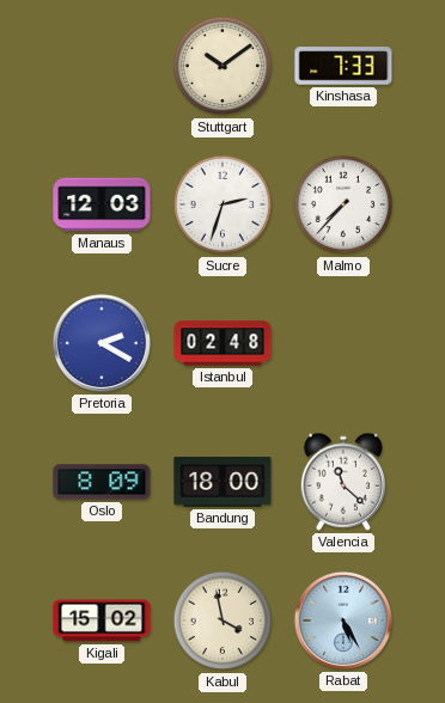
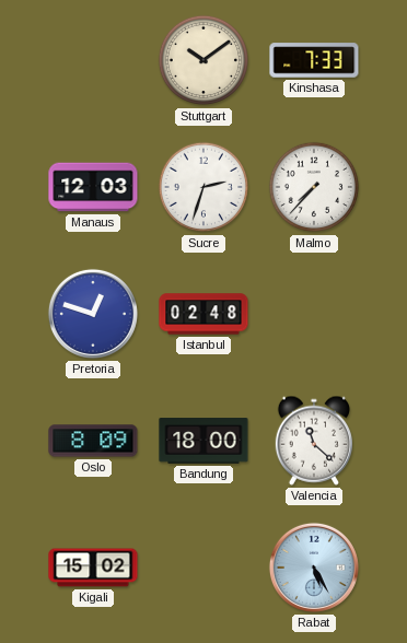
Pretoria: 2:20 -> 12:48
Kabul: 3:58 -> none
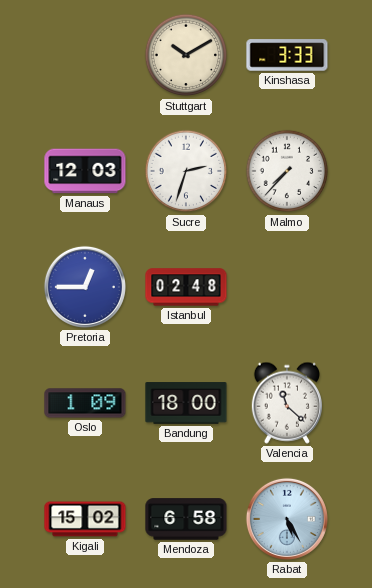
Stuttgart: 10:09 -> 10:10
Kinshasa: 7:33 -> 3:33
Pretoria: 12:48 -> 12:45
Oslo: 8:09 -> 1:09
Mendoza: none -> 6:58
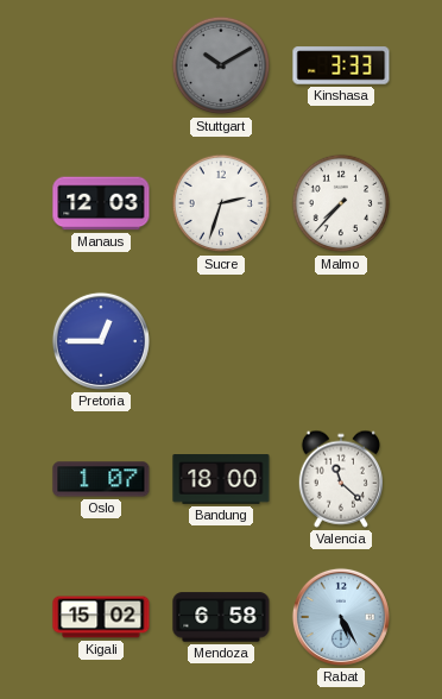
Stuttgart dial: cream -> grey
Istanbul: 02:48 -> none
Oslo: 1:09 -> 1:07
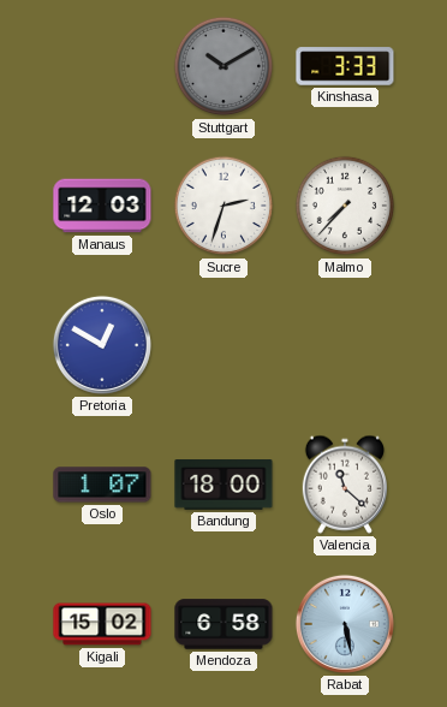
Pretoria: 12:45 -> 12:50
Rabat: 5:25 -> 5:28
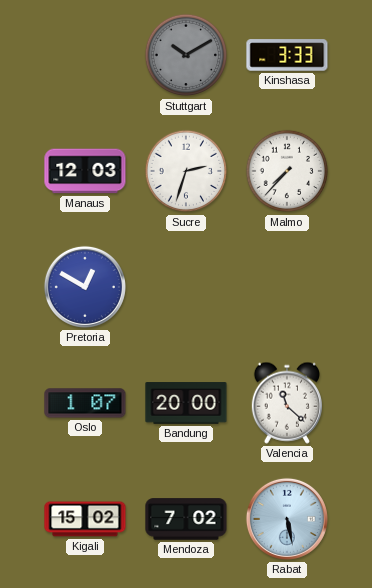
Bandung: 18:00 -> 20:00
Mendoza: 6:58 -> 7:02
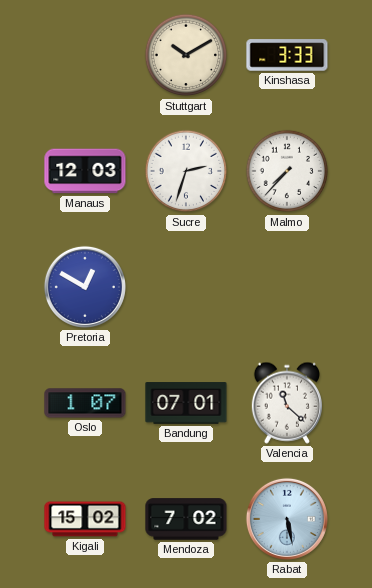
Stuttgart dial: grey -> cream
Bandung: 20:00 -> 07:01
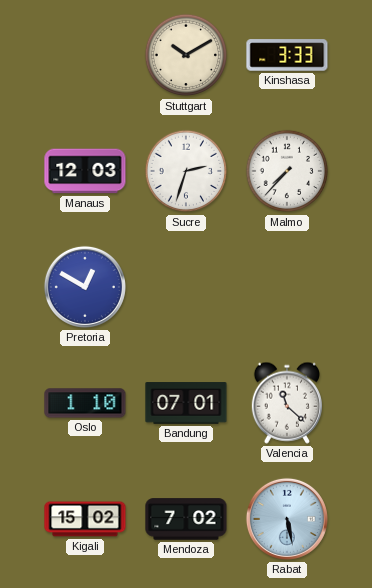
Oslo: 1:07 -> 1:10
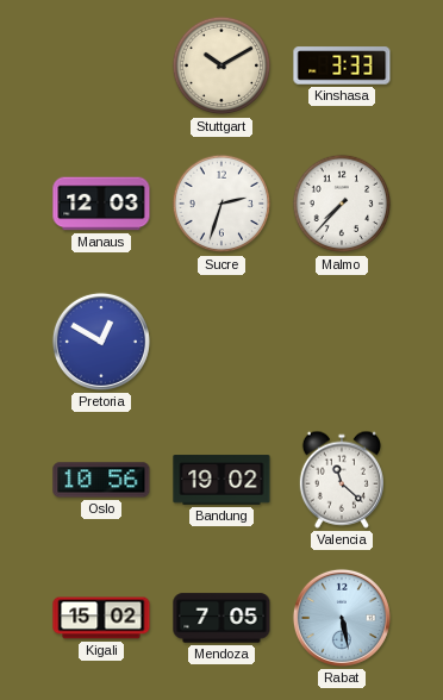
Oslo: 1:10 -> 10:56
Bandung: 07:01 -> 19:02
Mendoza: 7:02 -> 7:05
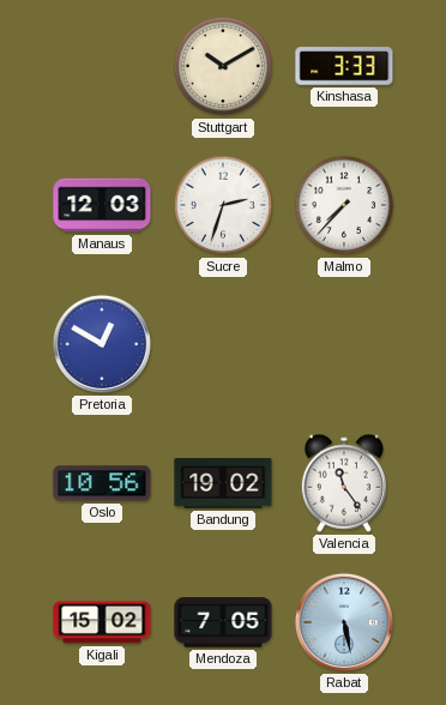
Valencia: 11:22 -> 11:24
